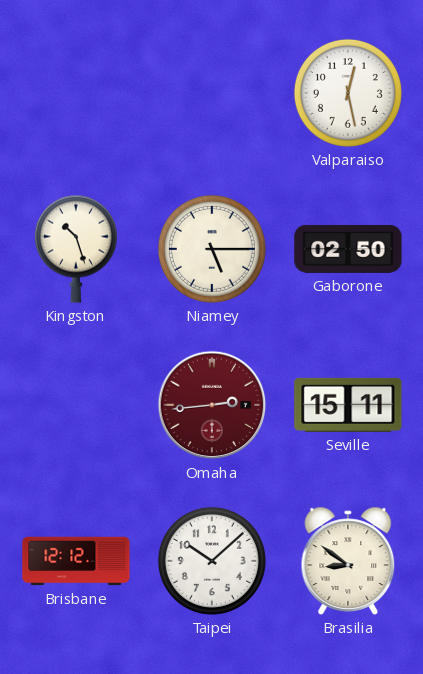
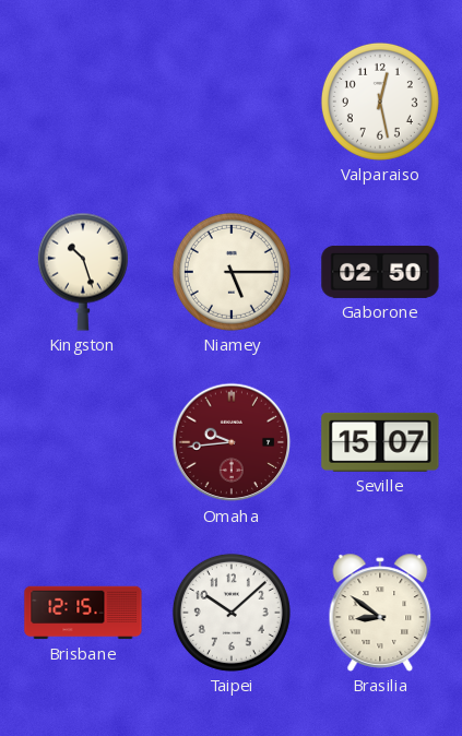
Omaha: 2:44 -> 9:44
Seville: 15:11 -> 15:07
Brisbane: 12:12 -> 12:15
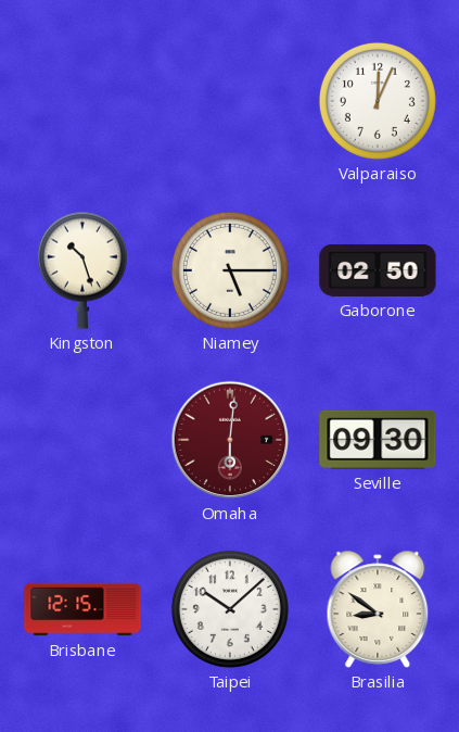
Valparaiso: 12:28 -> 12:04
Omaha: 9:44 -> 6:01
Seville: 15:07 -> 09:30
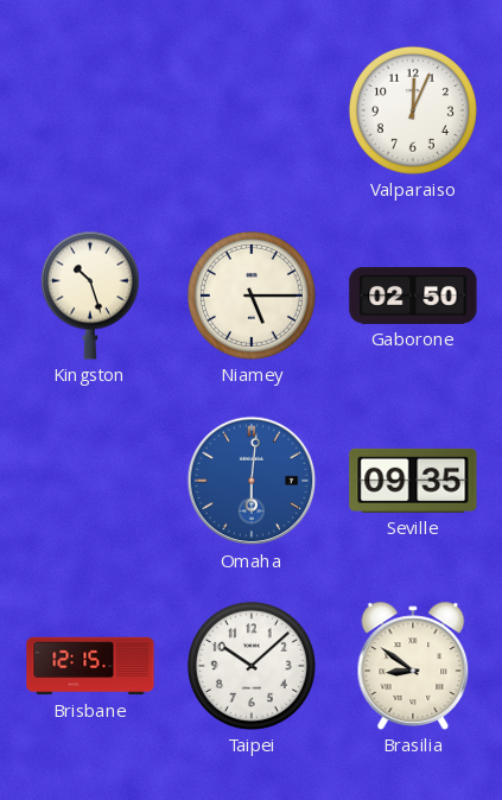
Omaha dial: burgundy -> blue
Seville: 09:30 -> 09:35
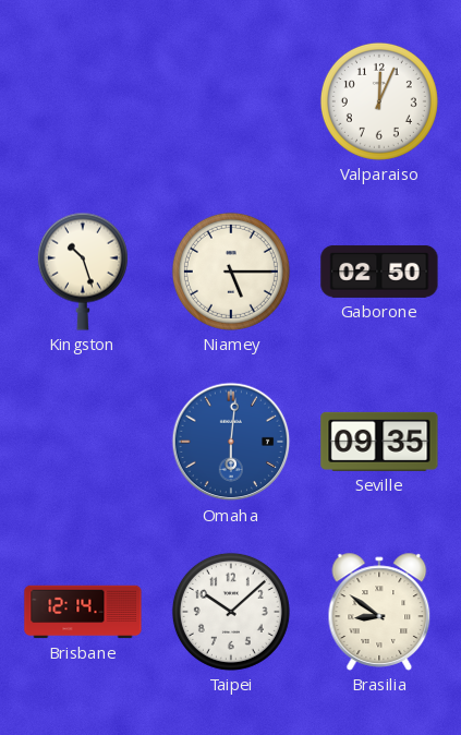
Brisbane: 12:15 -> 12:14
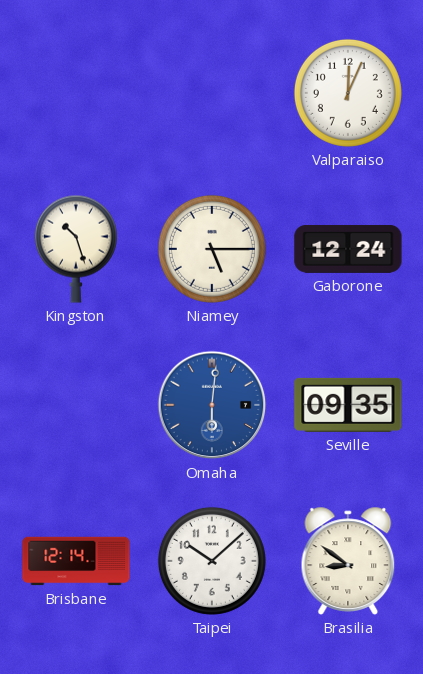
Gaborone: 02:50 -> 12:24
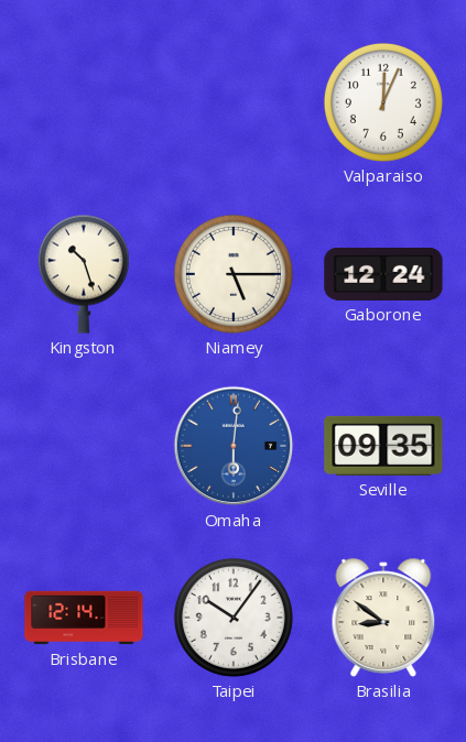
Taipei: 10:08 -> 10:06
